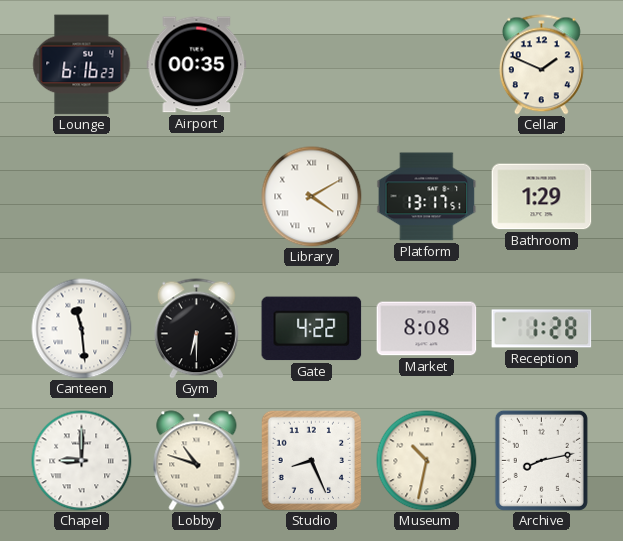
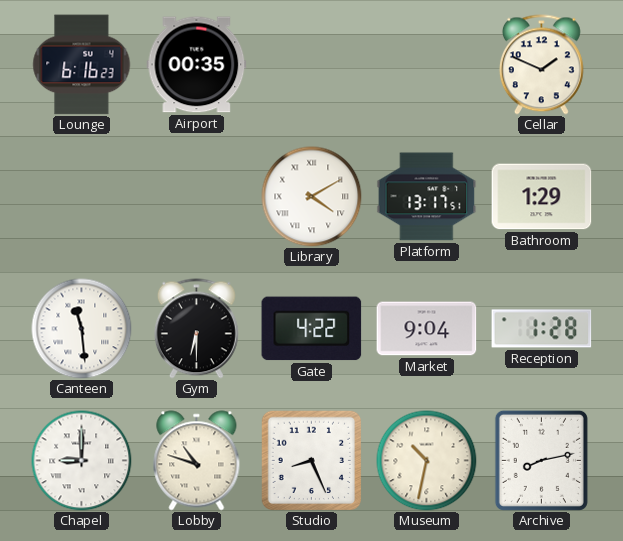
Market: 8:08 -> 9:04
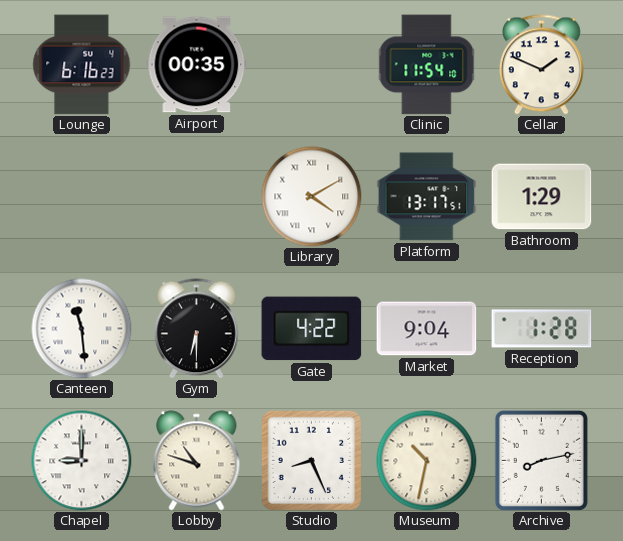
Clinic: none -> 11:54
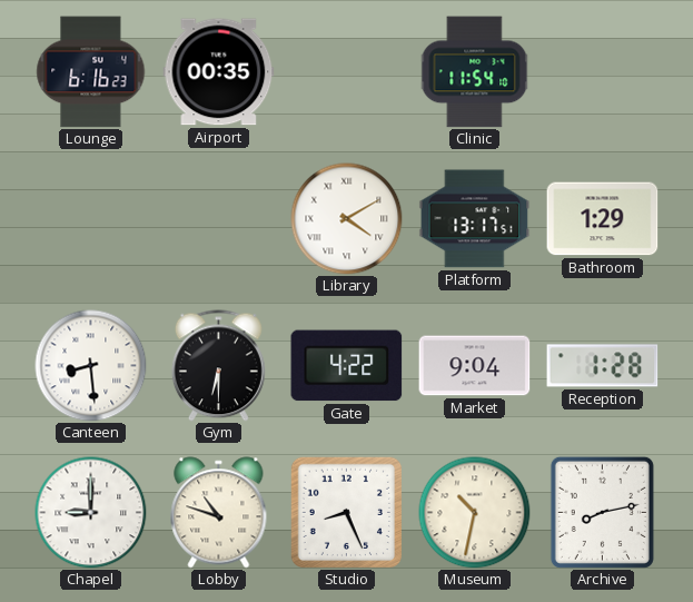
Cellar: 1:49 -> none
Canteen: 11:29 -> 8:29
